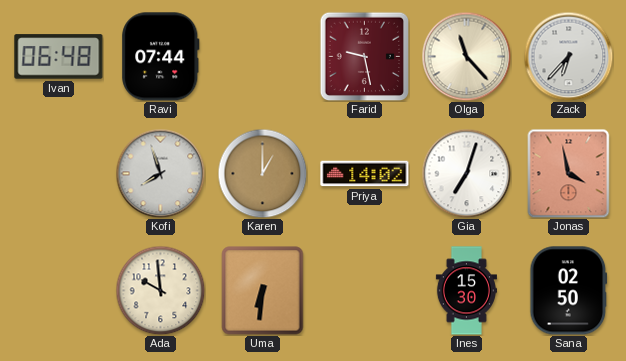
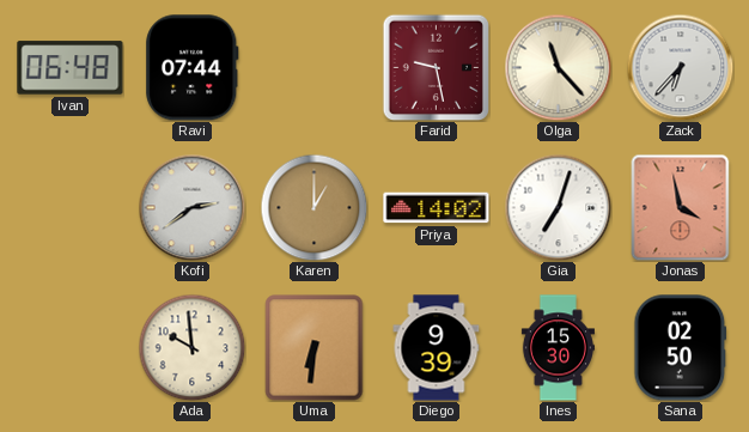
Kofi: 7:57 -> 2:39
Diego: none -> 9:39
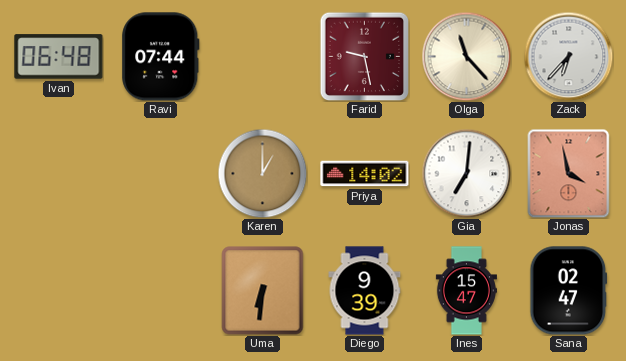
Kofi: 2:39 -> none
Gia: 7:03 -> 7:01
Ada: 9:59 -> none
Ines: 15:30 -> 15:47
Sana: 02:50 -> 02:47
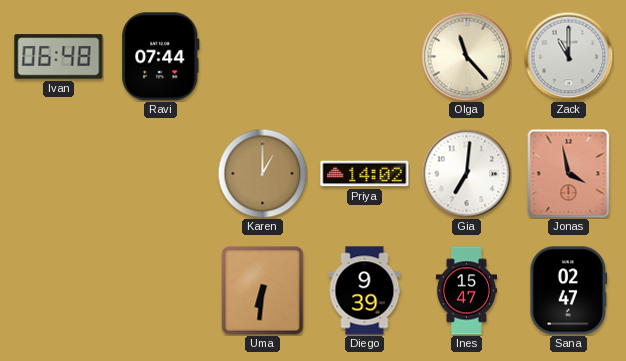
Farid: 9:28 -> none
Zack: 6:37 -> 11:00
